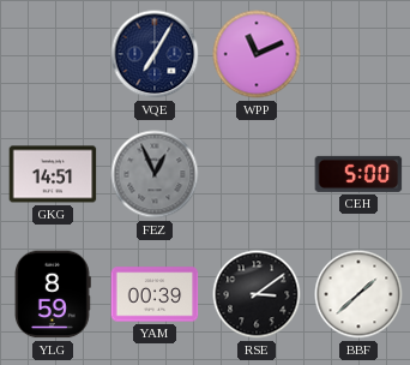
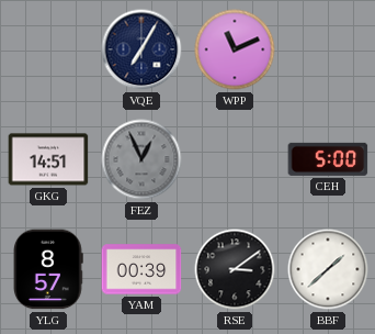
YLG: 8:59 -> 8:57
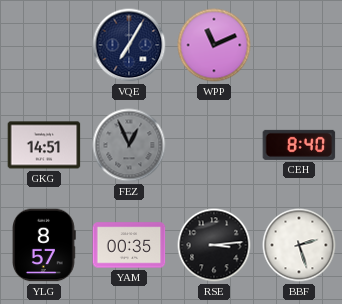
CEH: 5:00 -> 8:40
YAM: 00:39 -> 00:35
RSE: 3:09 -> 3:14
BBF: 1:38 -> 2:27
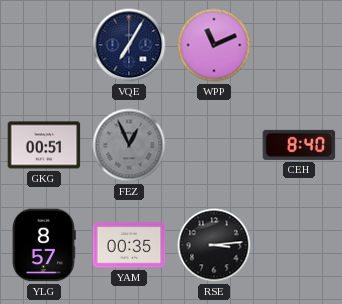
GKG: 14:51 -> 00:51
BBF: 2:27 -> none
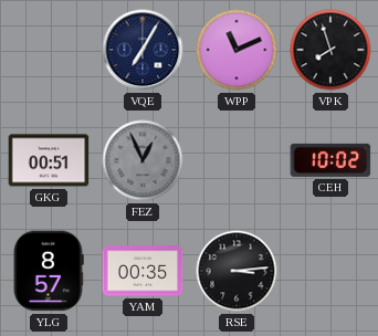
VPK: none -> 7:57
CEH: 8:40 -> 10:02
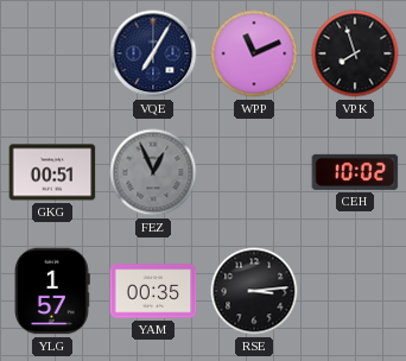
YLG: 8:57 -> 1:57
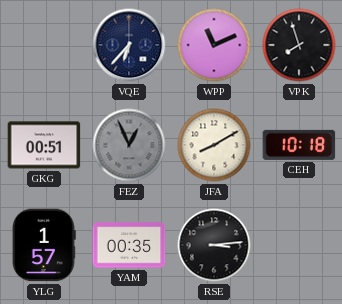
VQE: 7:05 -> 6:37
JFA: none -> 8:10
CEH: 10:02 -> 10:18
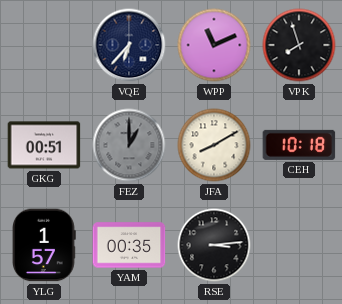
FEZ: 12:56 -> 1:00
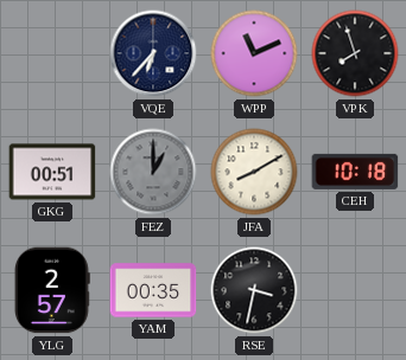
YLG: 1:57 -> 2:57
RSE: 3:14 -> 3:32
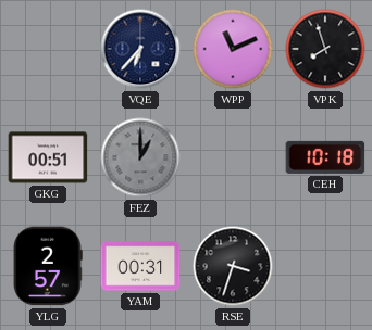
JFA: 8:10 -> none
YAM: 00:35 -> 00:31
RSE: 3:32 -> 3:33
